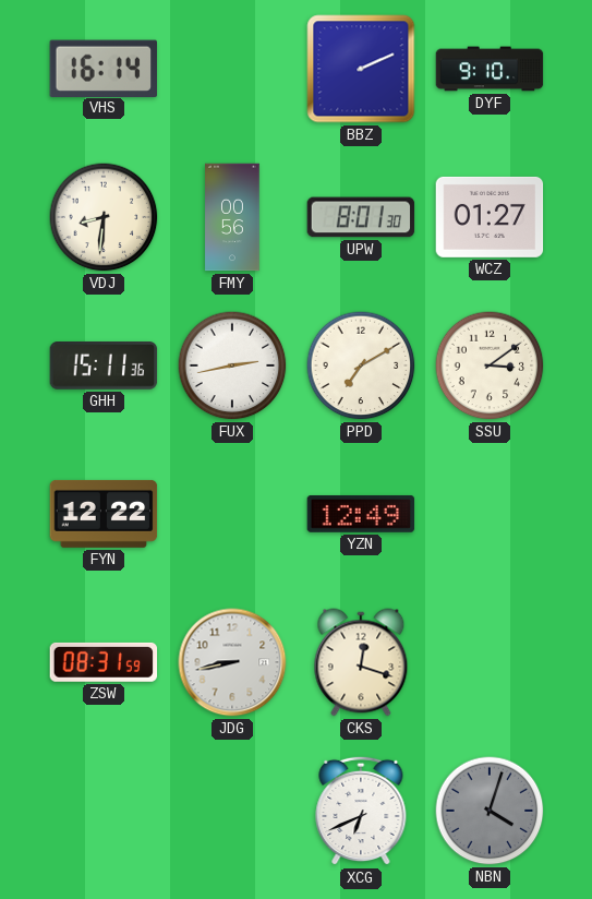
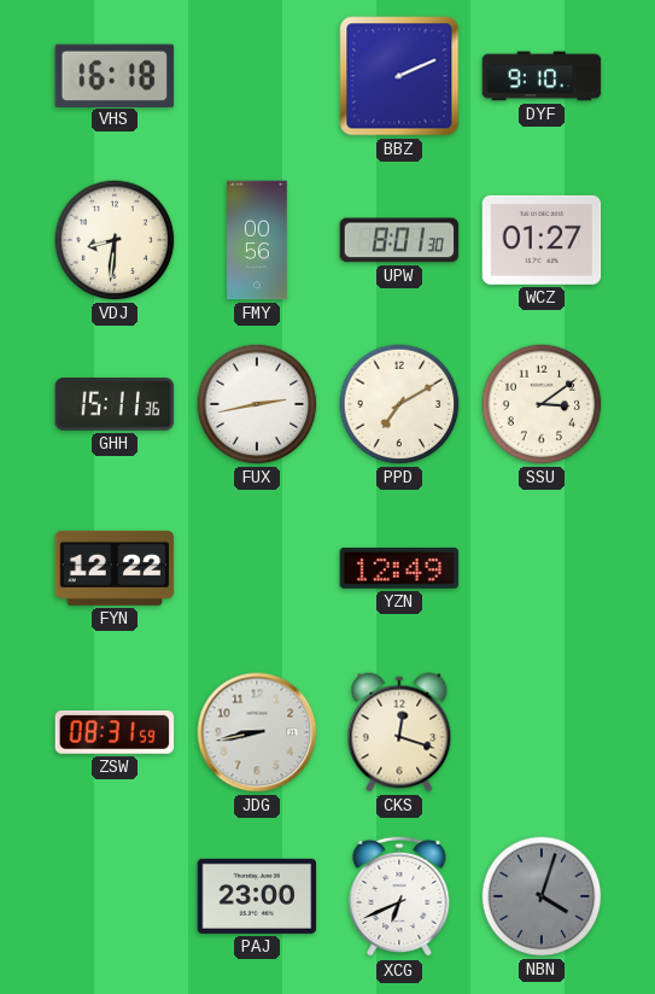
VHS: 16:14 -> 16:18
PAJ: none -> 23:00
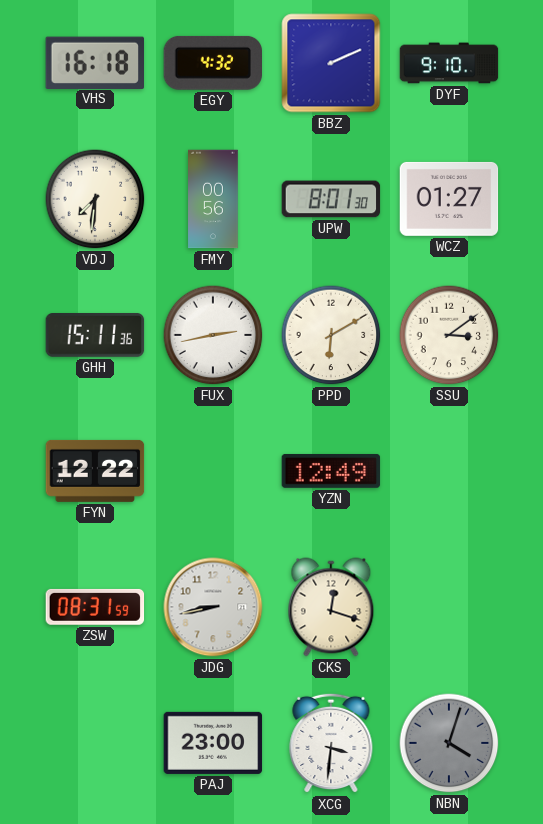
EGY: none -> 4:32
VDJ: 8:31 -> 7:31
PPD: 7:10 -> 6:10
XCG: 6:41 -> 3:31
